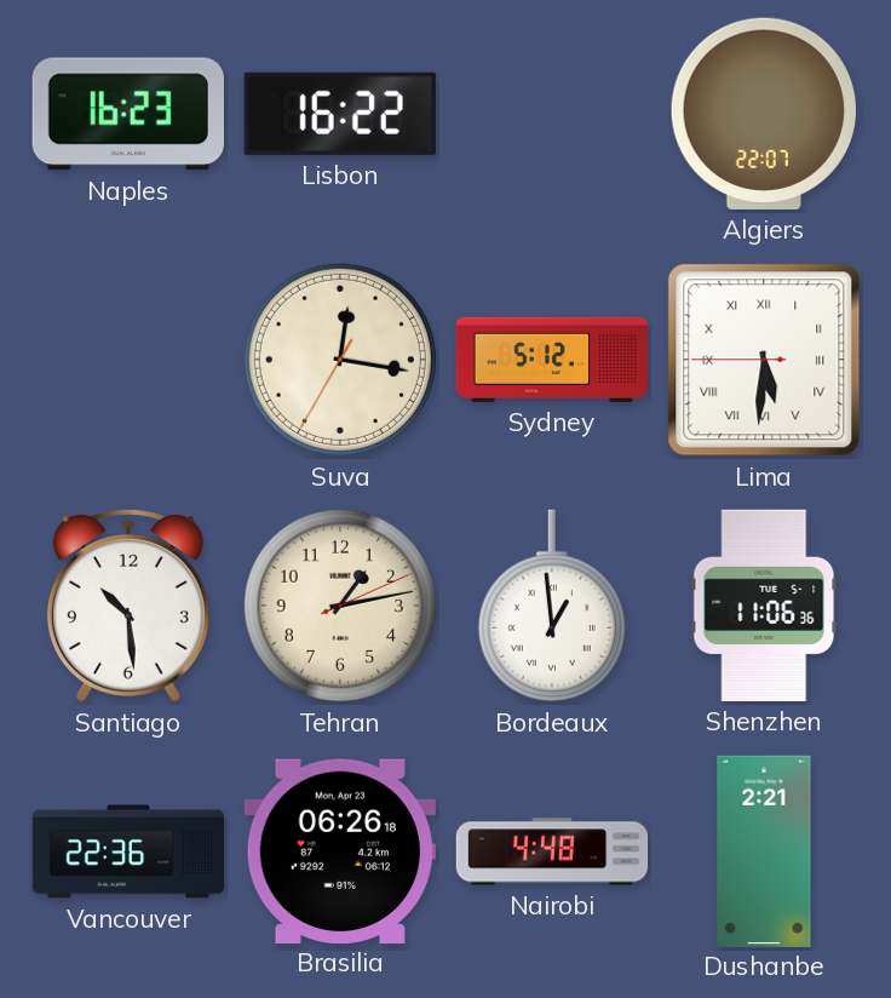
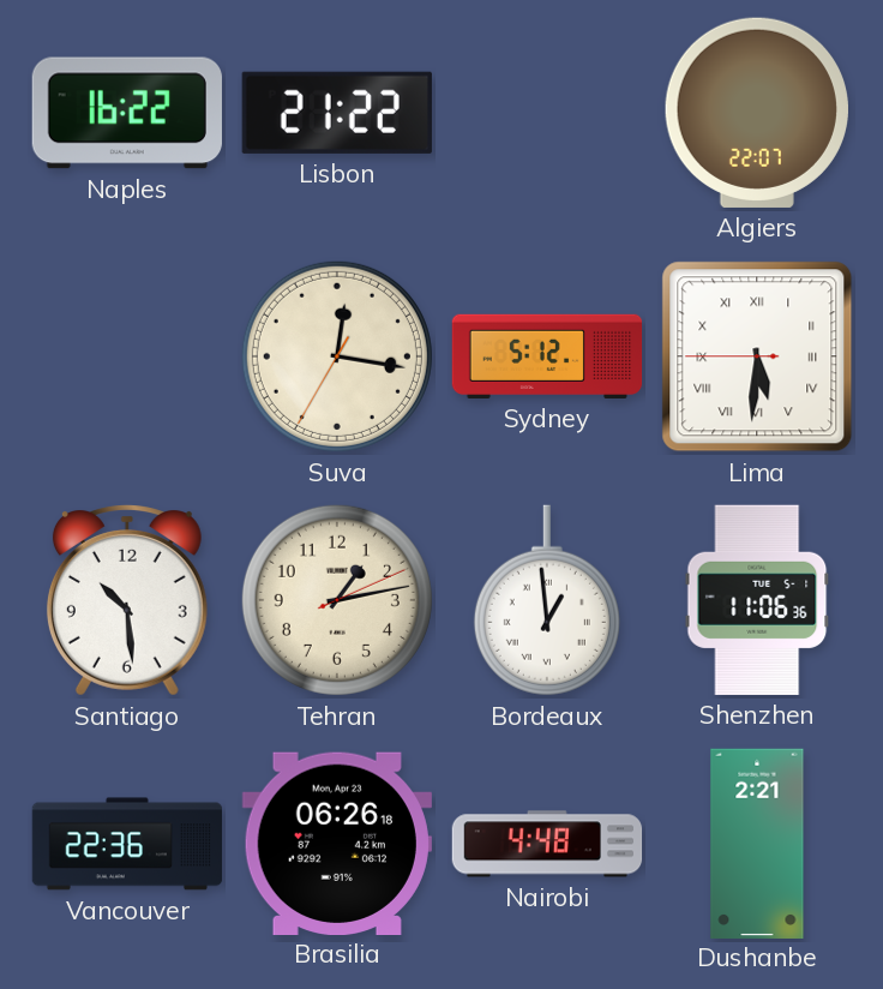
Naples: 16:23 -> 16:22
Lisbon: 16:22 -> 21:22
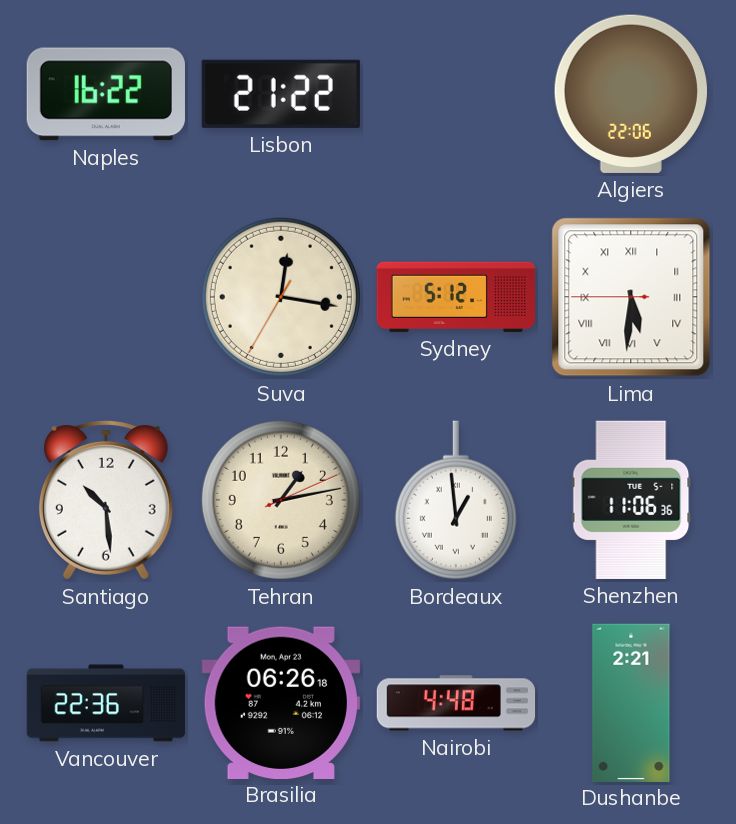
Algiers: 22:07 -> 22:06
